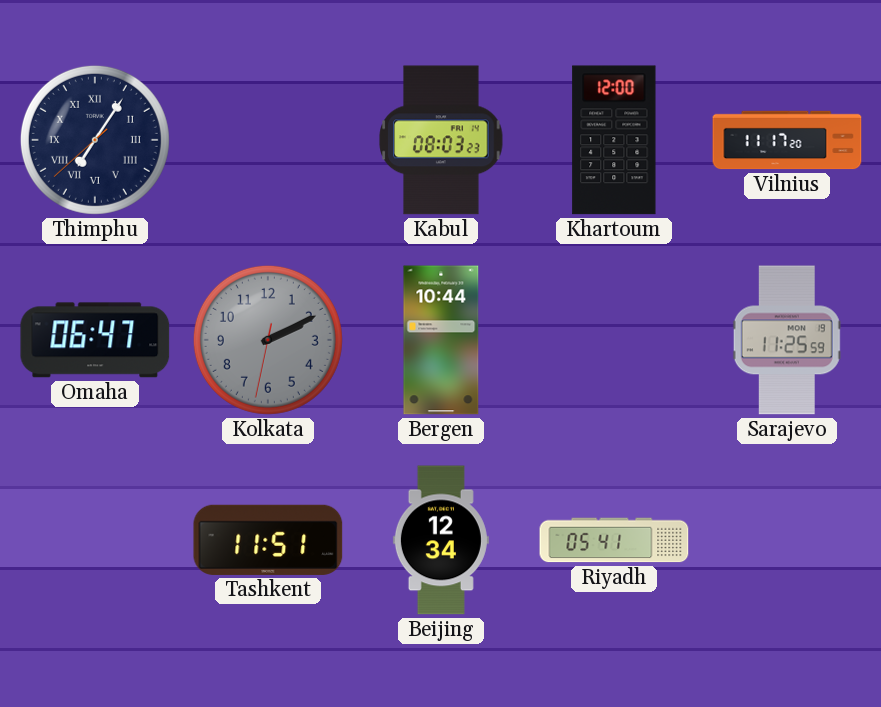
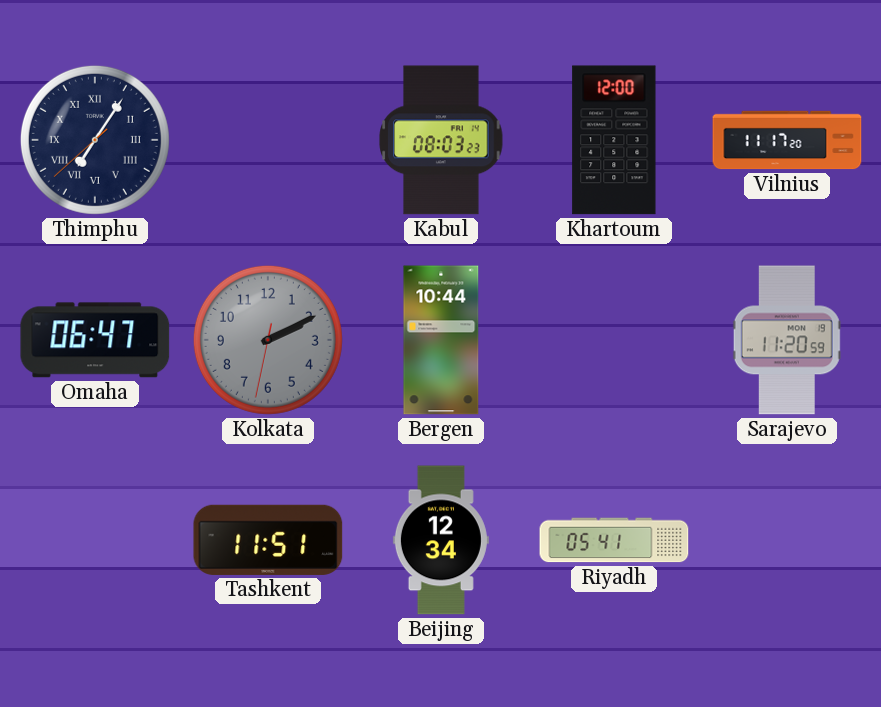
Sarajevo: 11:25 -> 11:20
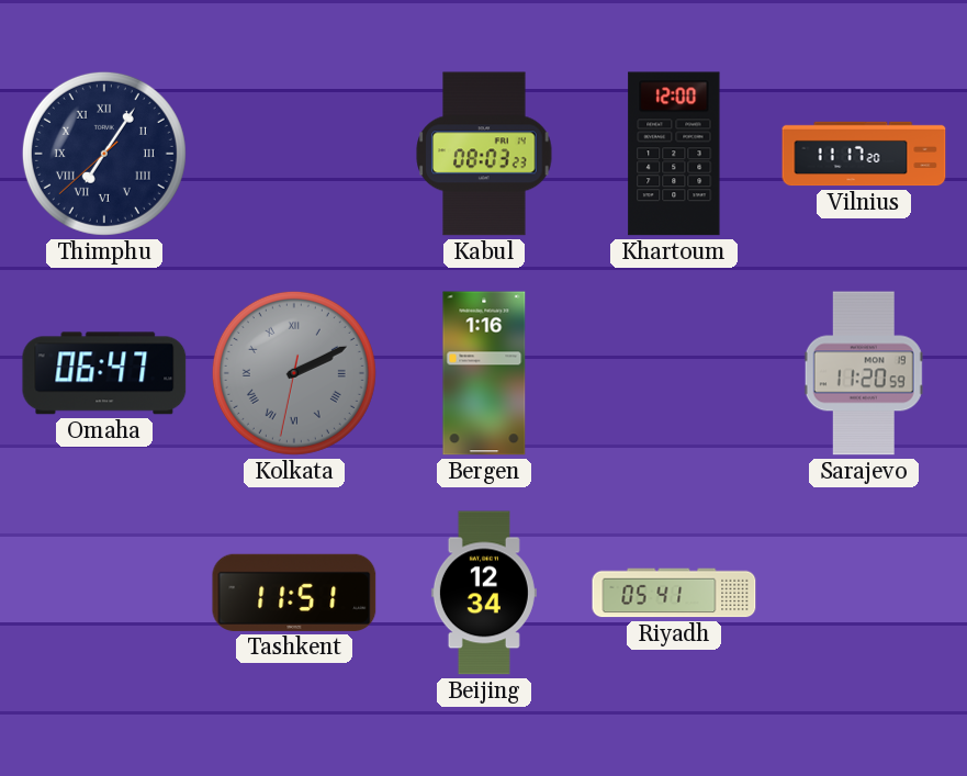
Kolkata numerals: Arabic -> Roman
Bergen: 10:44 -> 1:16
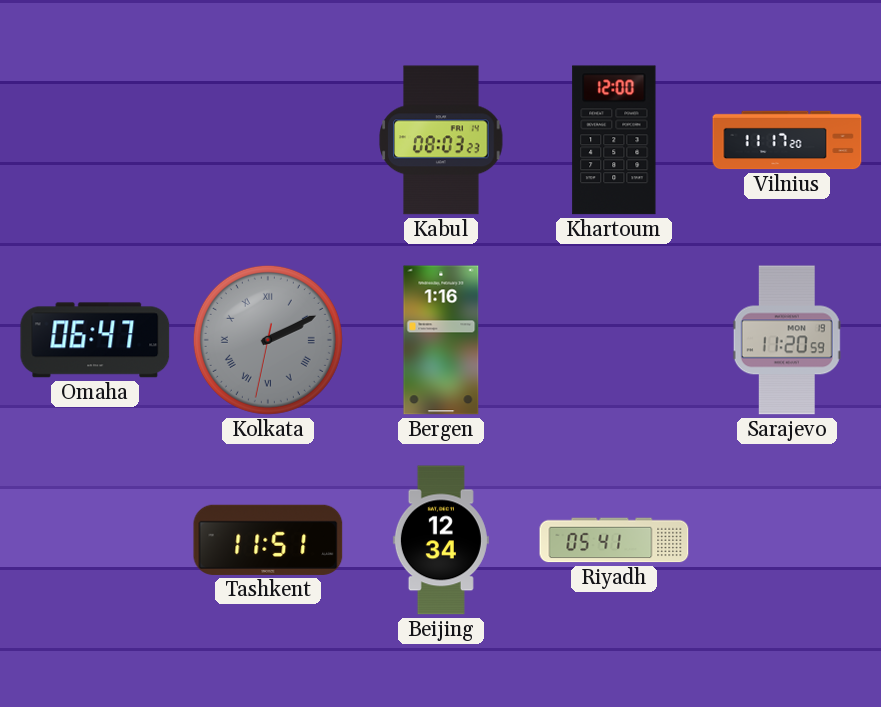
Thimphu: 7:05 -> none
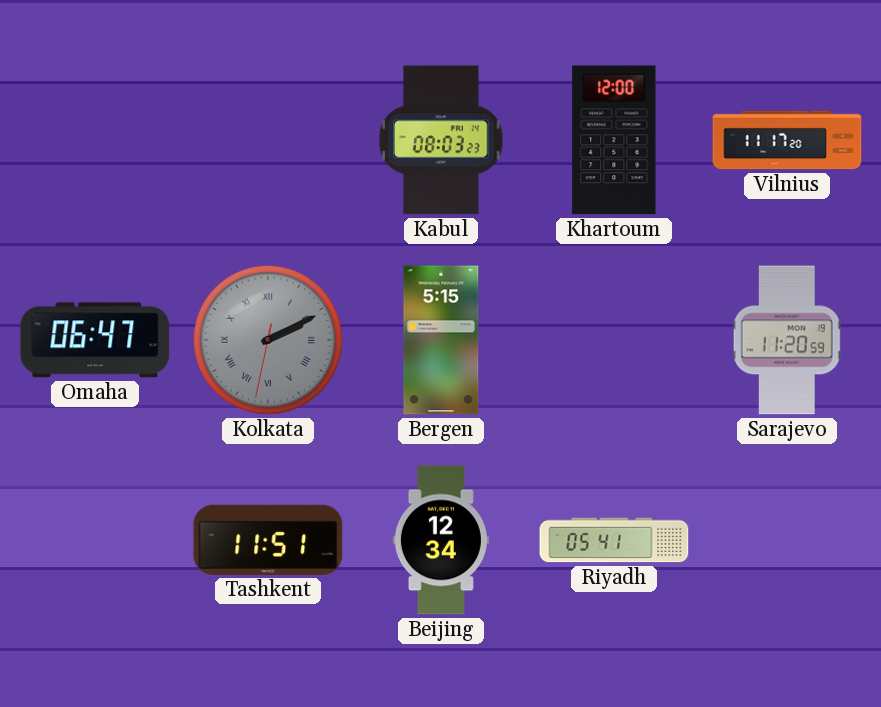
Bergen: 1:16 -> 5:15
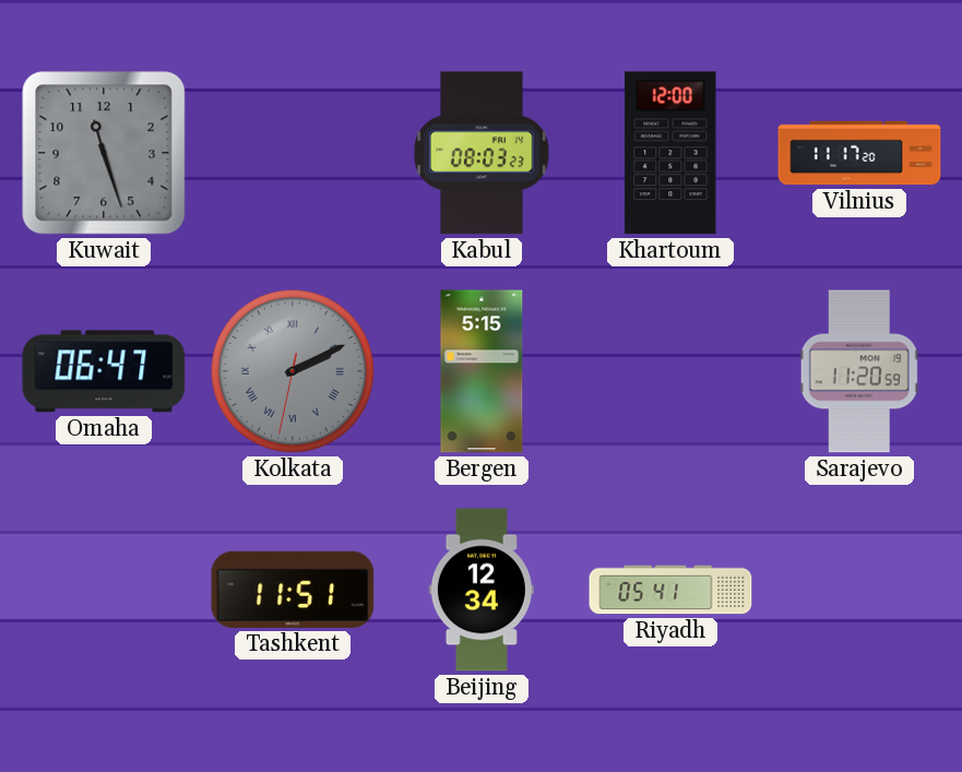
Kuwait: none -> 11:27
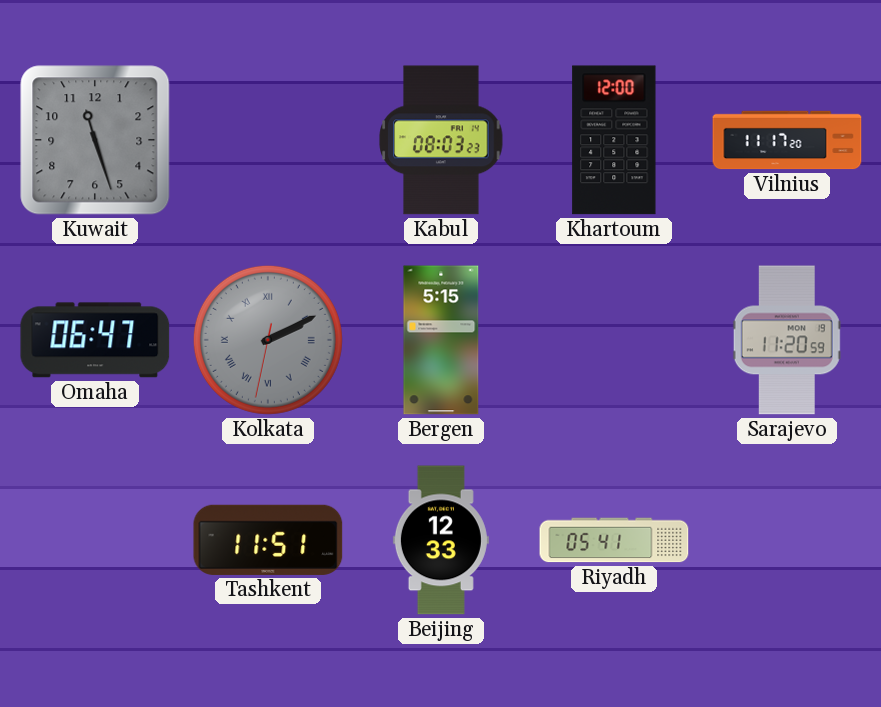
Beijing: 12:34 -> 12:33
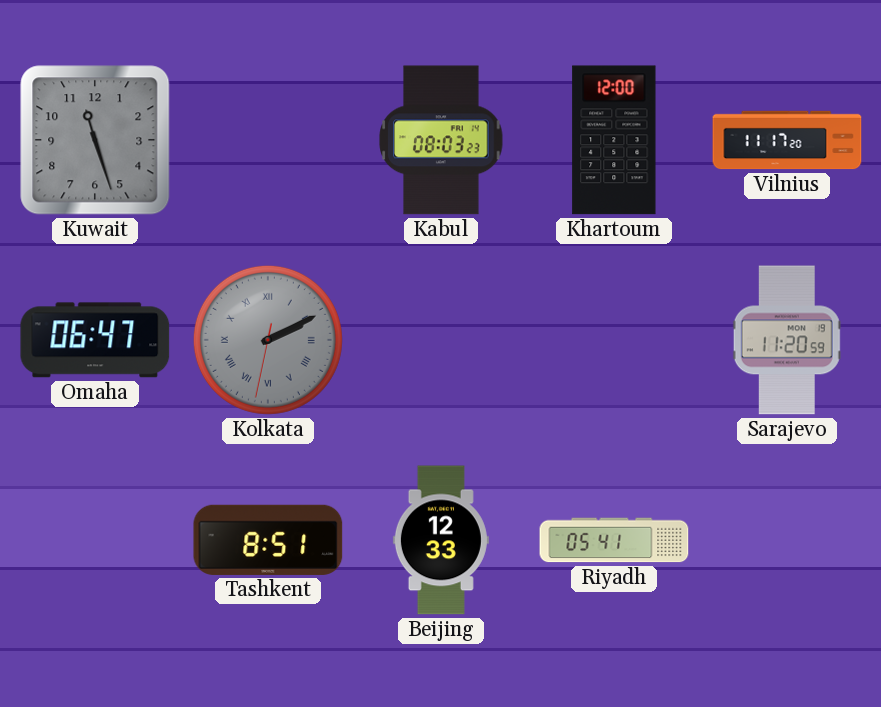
Bergen: 5:15 -> none
Tashkent: 11:51 -> 8:51
